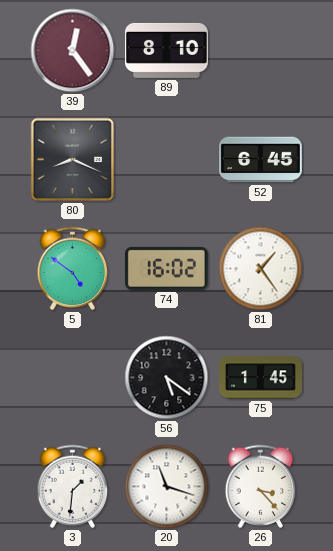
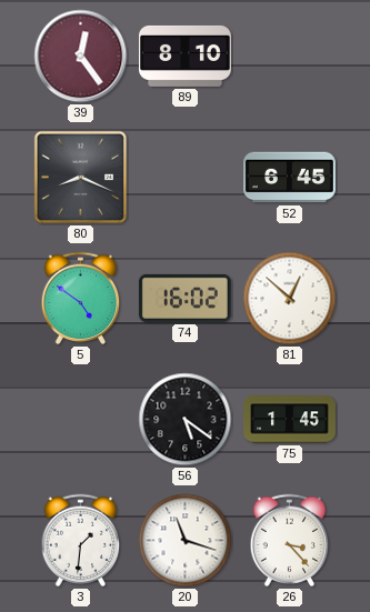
81: 1:24 -> 12:52
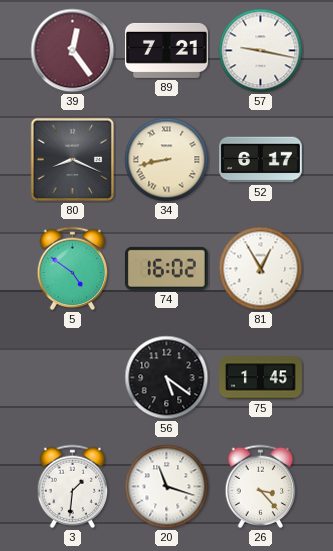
89: 8:10 -> 7:21
57: none -> 9:17
34: none -> 8:43
52: 6:45 -> 6:17
81: 12:52 -> 12:55
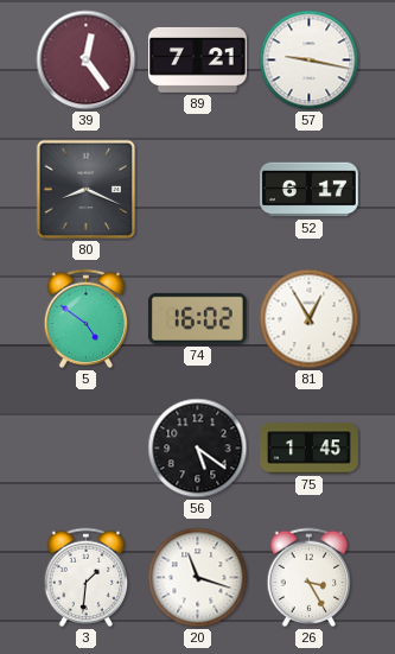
34: 8:43 -> none
26: 3:23 -> 3:25
